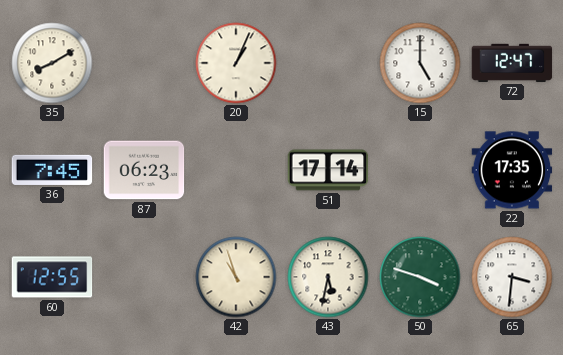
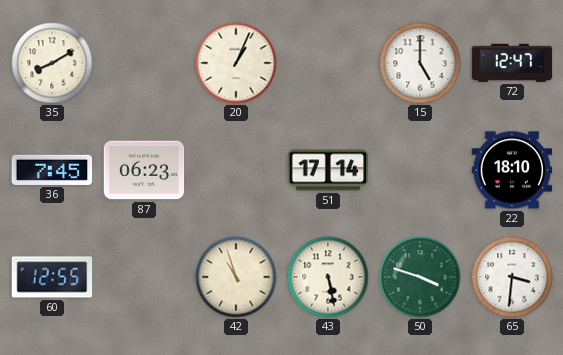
22: 17:35 -> 18:10
43: 5:32 -> 5:28
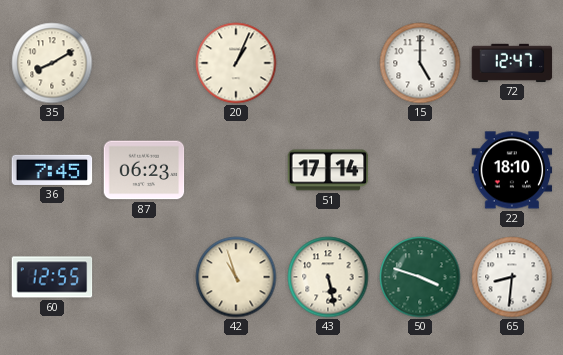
65: 3:31 -> 8:31
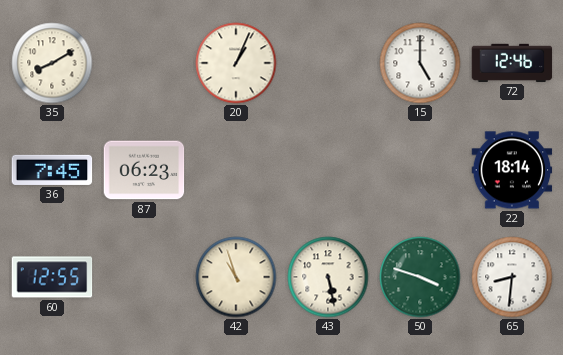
72: 12:47 -> 12:46
51: 17:14 -> none
22: 18:10 -> 18:14
